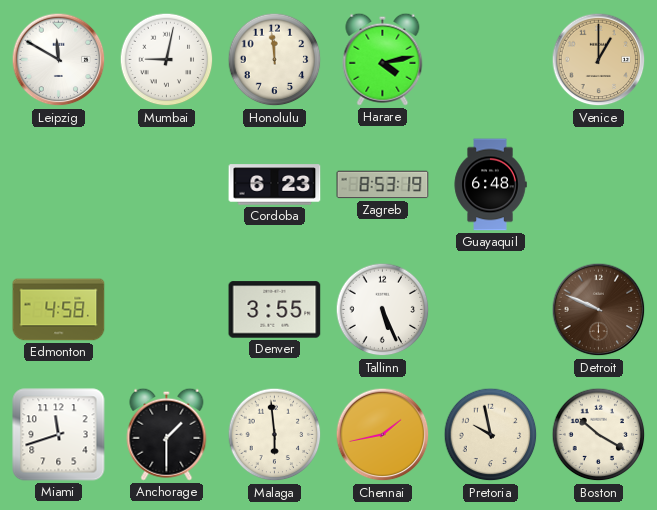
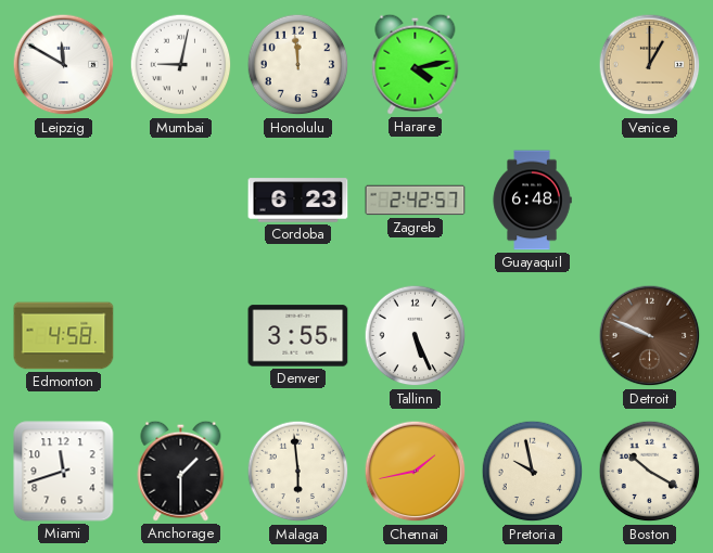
Zagreb: 8:53 -> 2:42
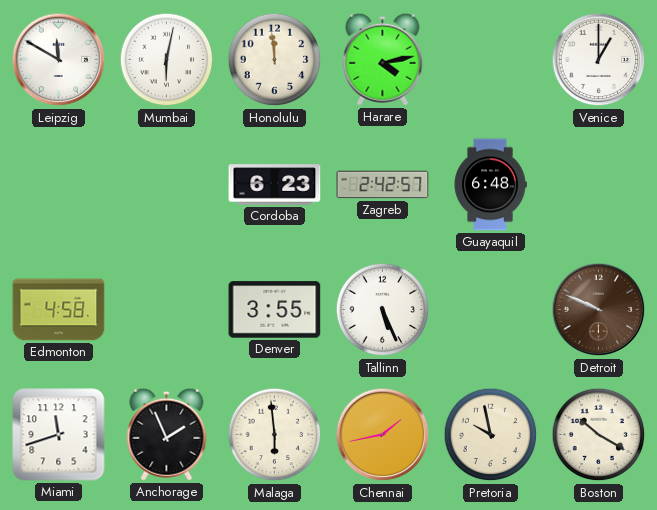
Mumbai: 9:02 -> 6:02
Venice dial: champagne -> white
Anchorage: 1:30 -> 1:56
